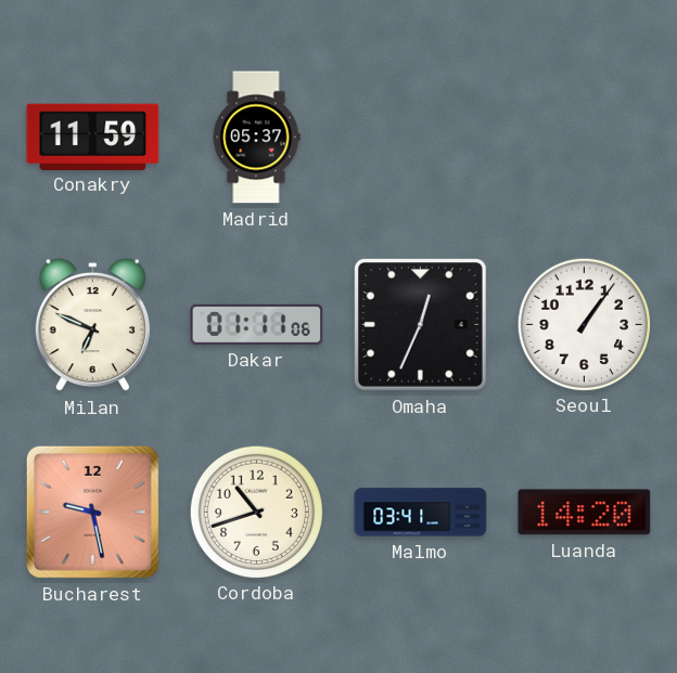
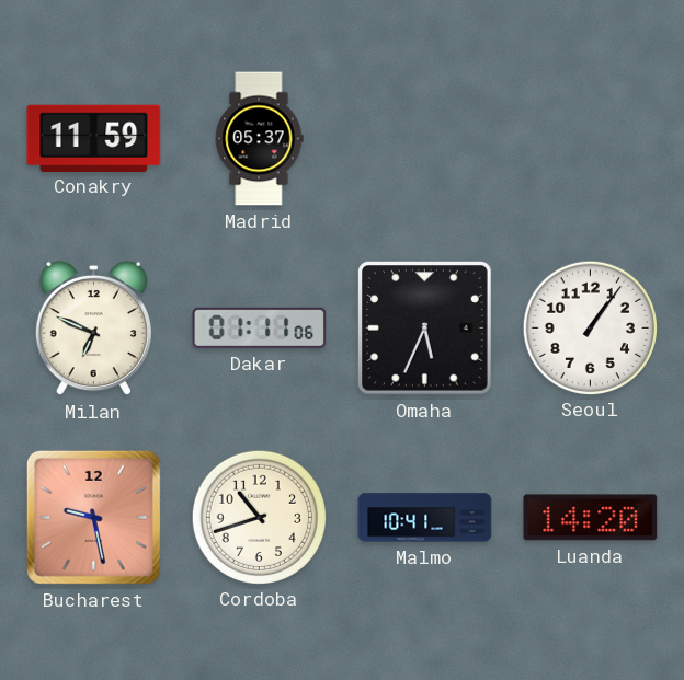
Omaha: 12:34 -> 5:34
Malmo: 03:41 -> 10:41
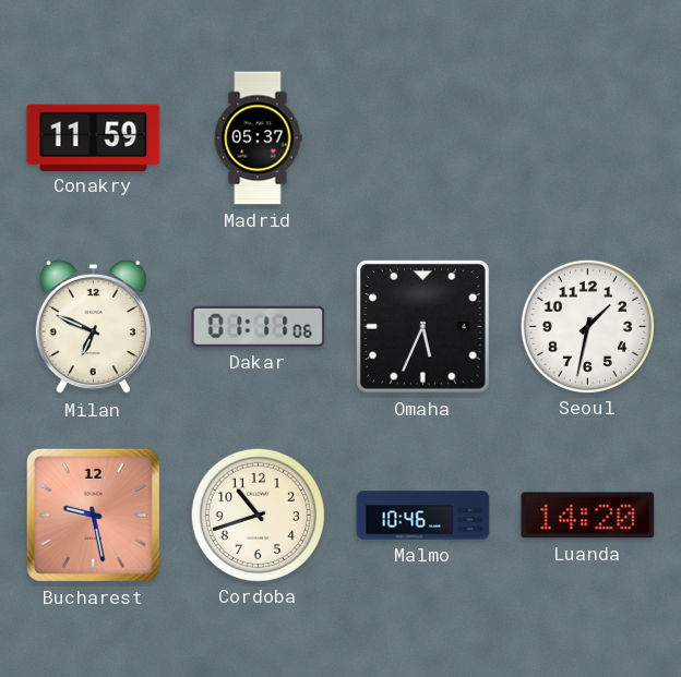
Seoul: 1:06 -> 1:32
Malmo: 10:41 -> 10:46
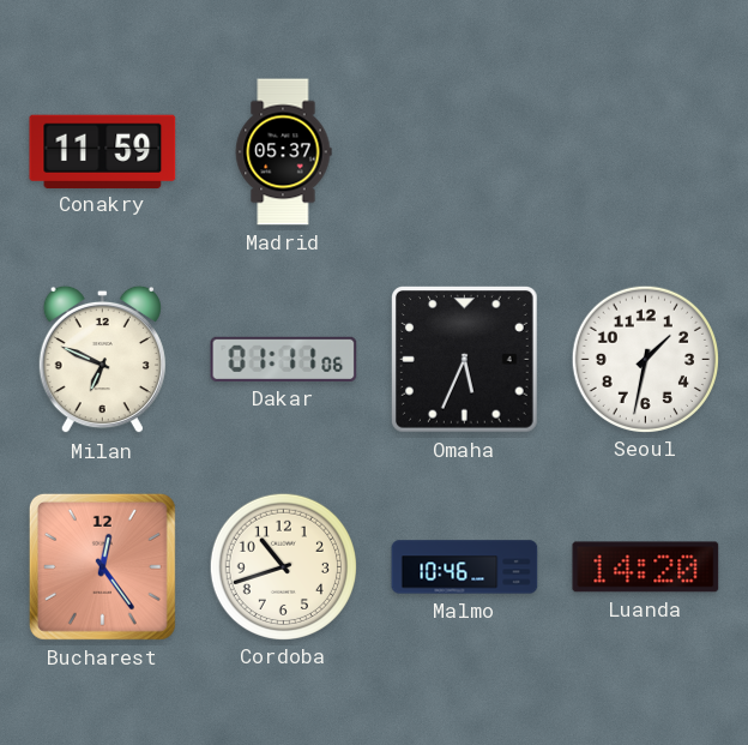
Bucharest: 9:28 -> 12:24
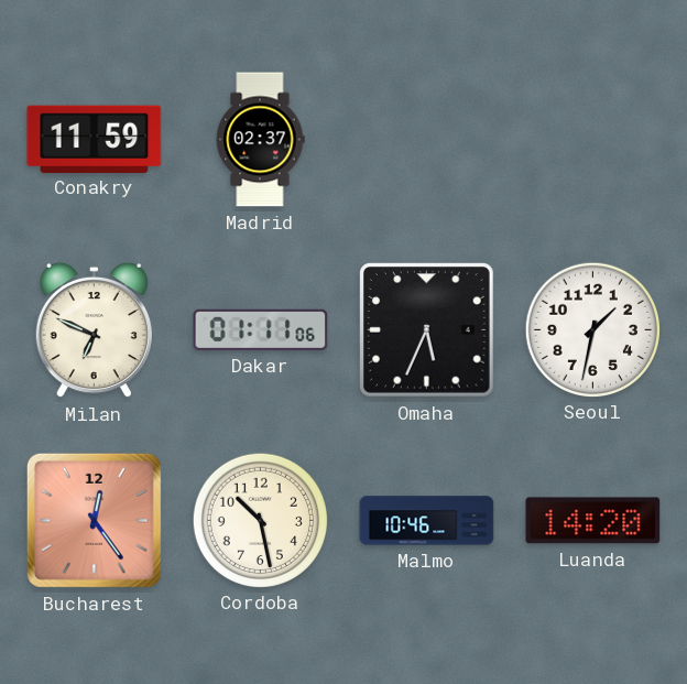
Madrid: 05:37 -> 02:37
Cordoba: 10:42 -> 10:28
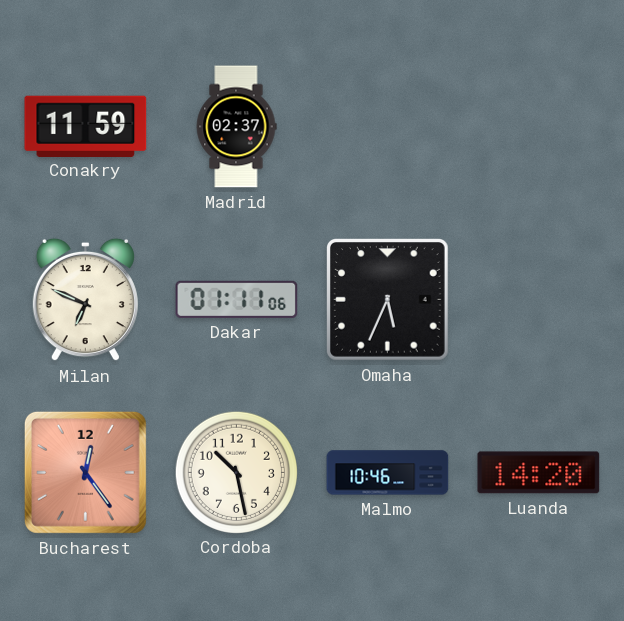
Seoul: 1:32 -> none
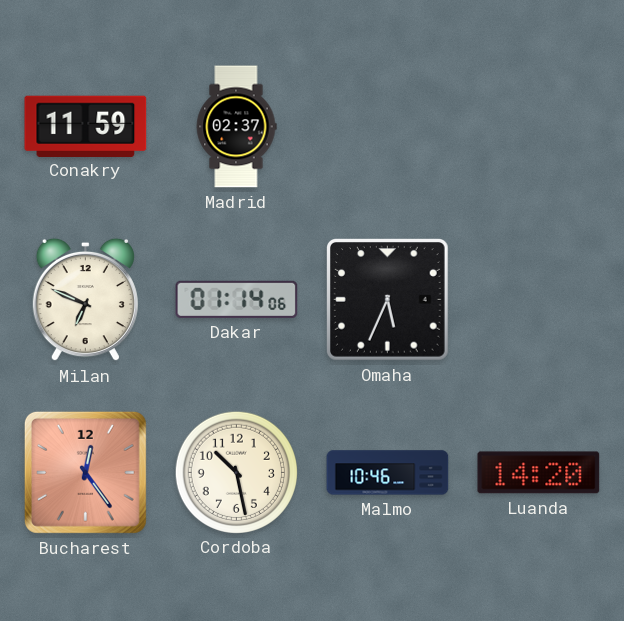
Dakar: 01:11 -> 01:14
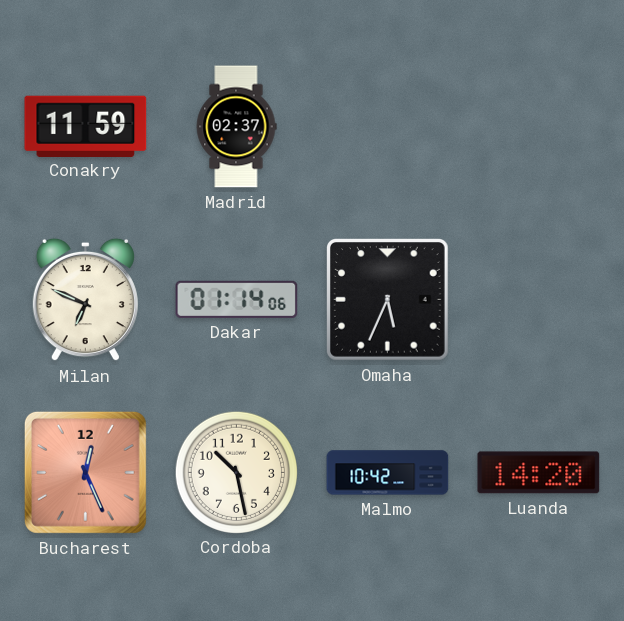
Bucharest: 12:24 -> 12:26
Malmo: 10:46 -> 10:42
